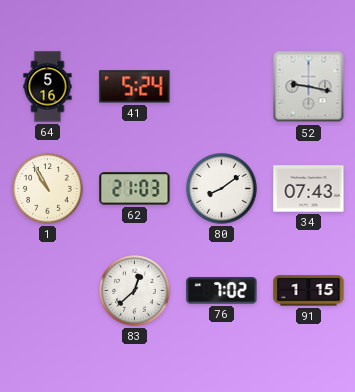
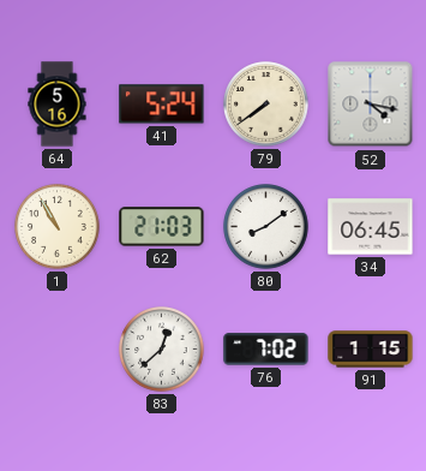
79: none -> 7:39
52: 9:17 -> 4:17
34: 07:43 -> 06:45
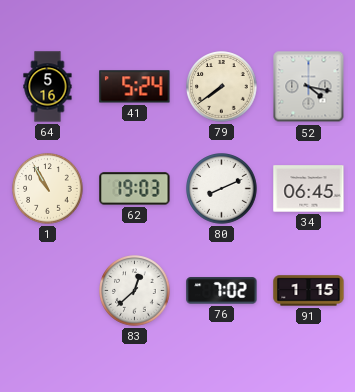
62: 21:03 -> 19:03
80: 8:09 -> 8:11
